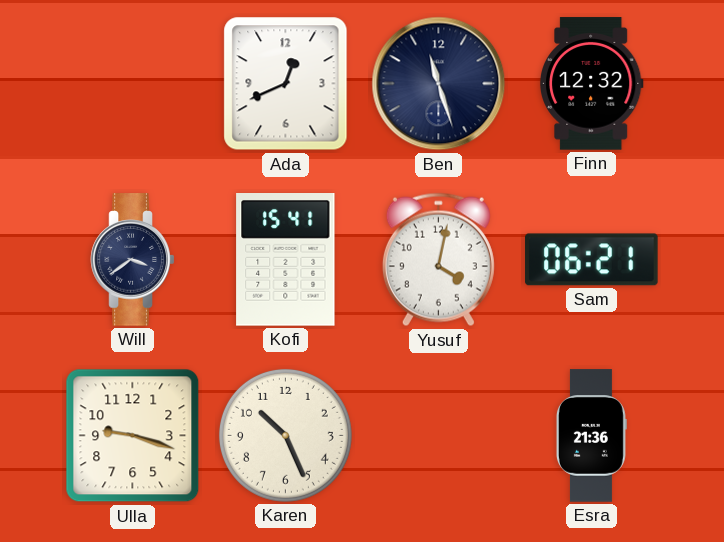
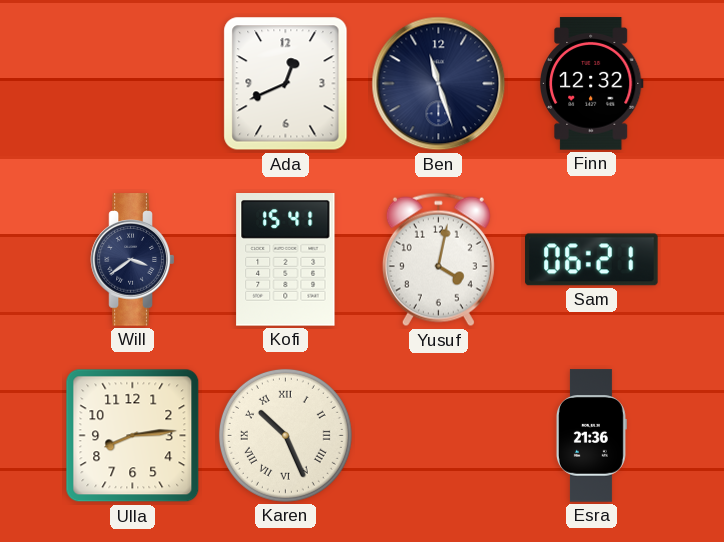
Ulla: 9:18 -> 8:14
Karen numerals: Arabic -> Roman
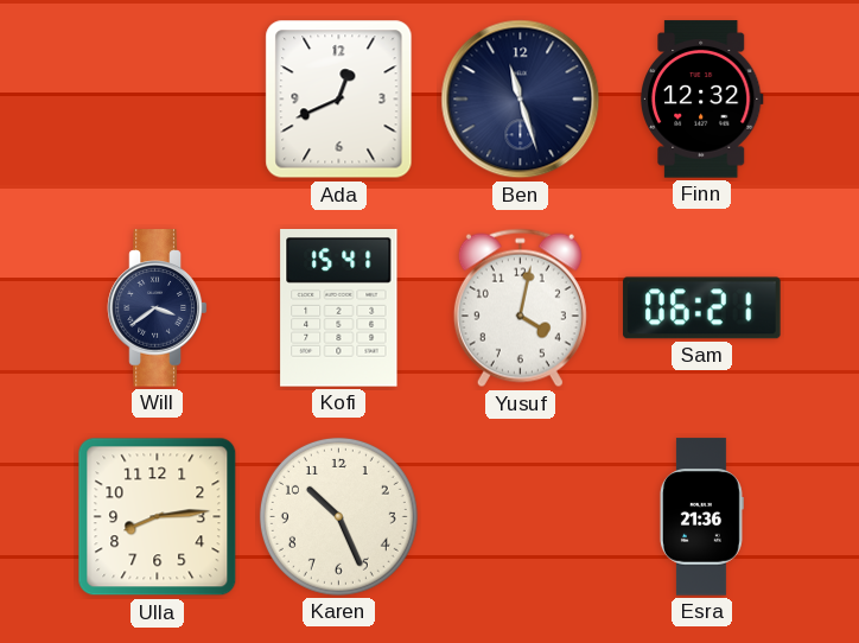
Karen numerals: Roman -> Arabic
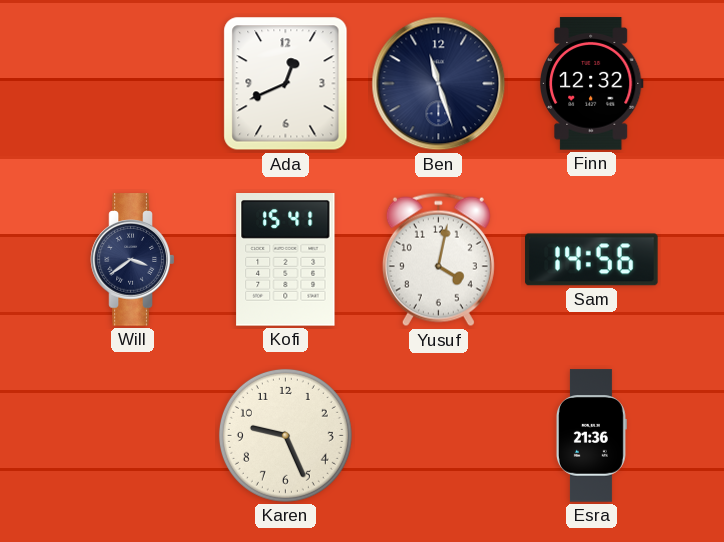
Sam: 06:21 -> 14:56
Ulla: 8:14 -> none
Karen: 10:26 -> 9:26
